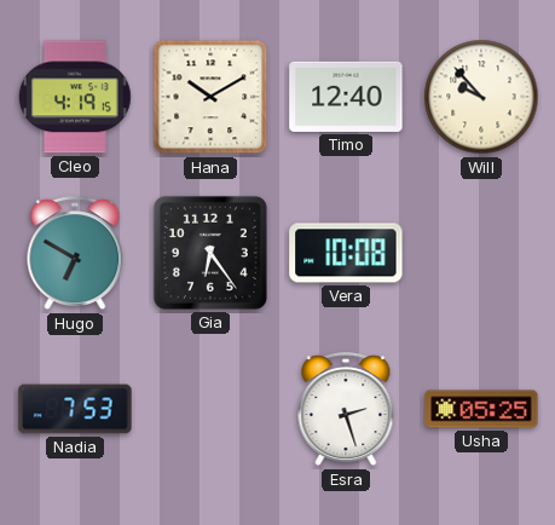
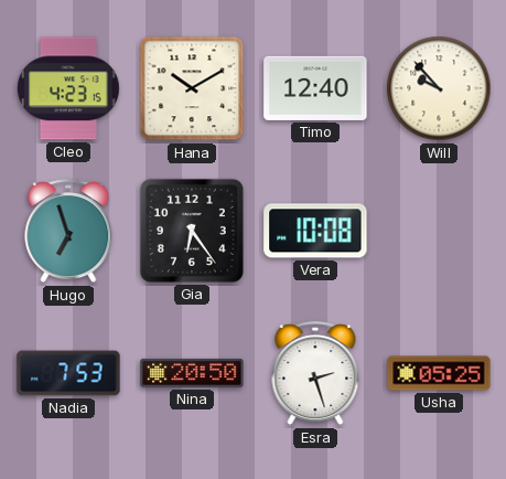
Cleo: 4:19 -> 4:23
Hugo: 6:50 -> 6:57
Nina: none -> 20:50
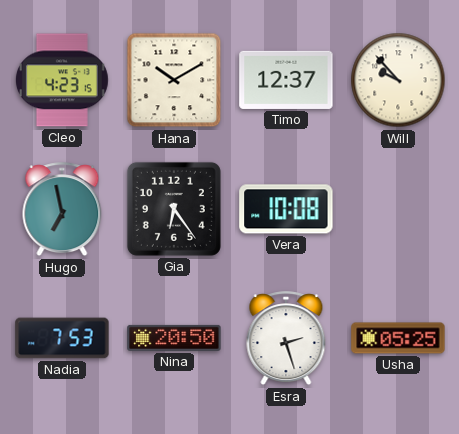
Timo: 12:40 -> 12:37
Hugo: 6:57 -> 6:58
